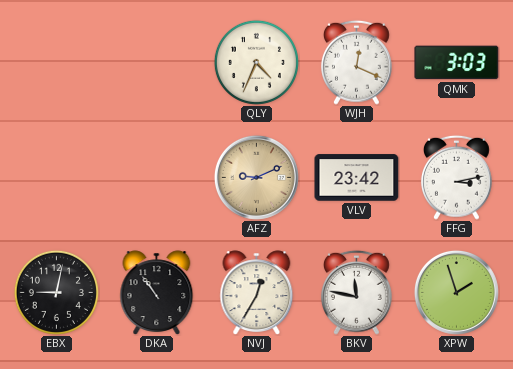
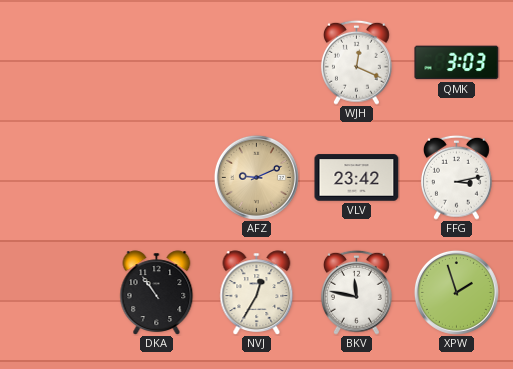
QLY: 4:34 -> none
EBX: 9:02 -> none
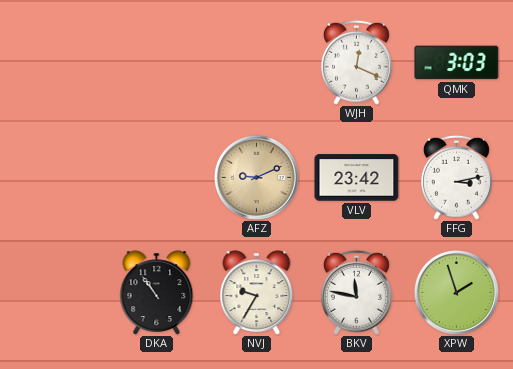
NVJ: 12:35 -> 9:35
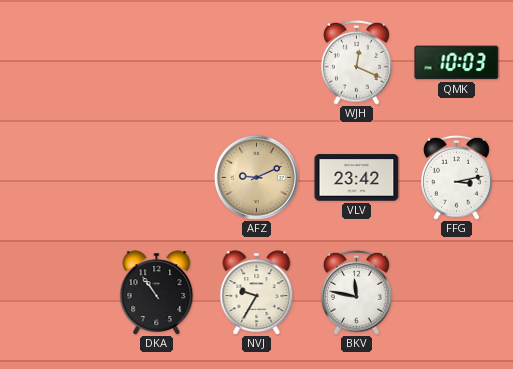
QMK: 3:03 -> 10:03
XPW: 1:57 -> none
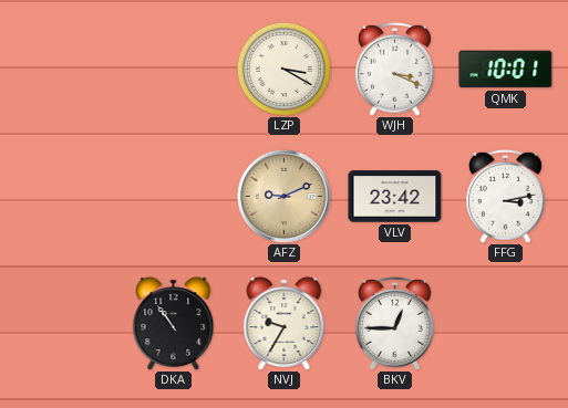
LZP: none -> 3:20
WJH: 12:19 -> 3:19
QMK: 10:03 -> 10:01
BKV: 11:47 -> 12:45
